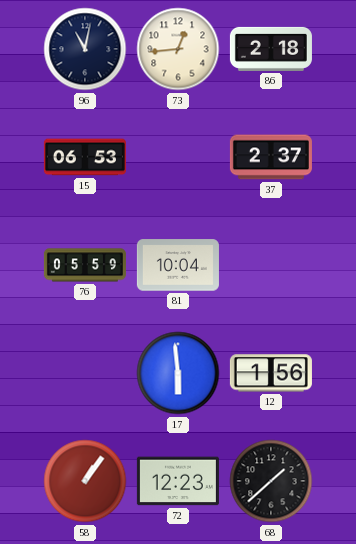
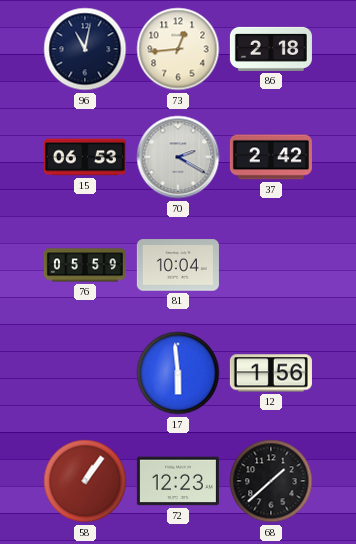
70: none -> 2:20
37: 2:37 -> 2:42
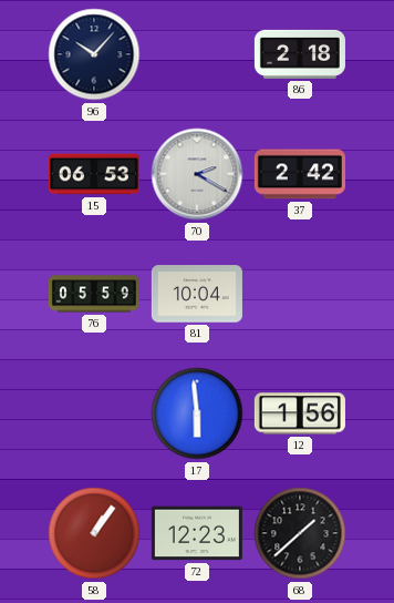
96: 11:02 -> 10:07
73: 12:44 -> none
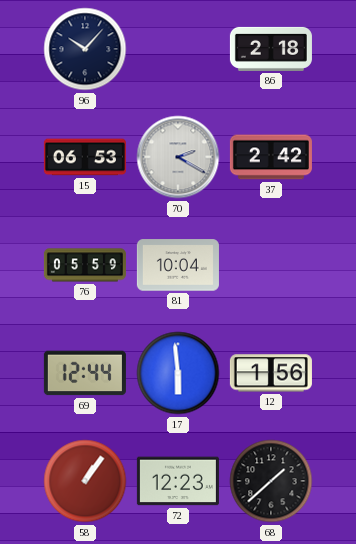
69: none -> 12:44
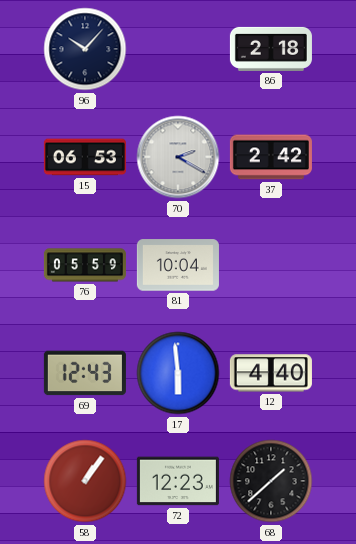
69: 12:44 -> 12:43
12: 1:56 -> 4:40
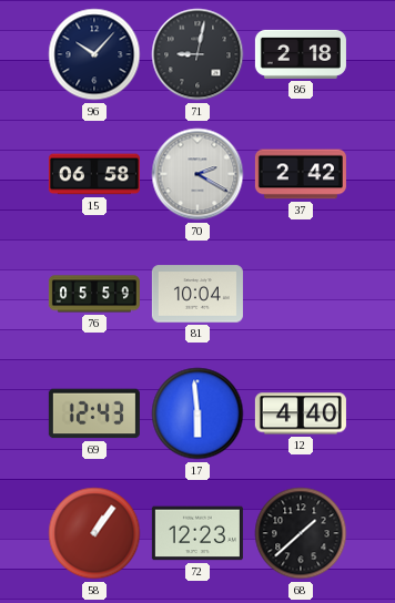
71: none -> 9:02
15: 06:53 -> 06:58
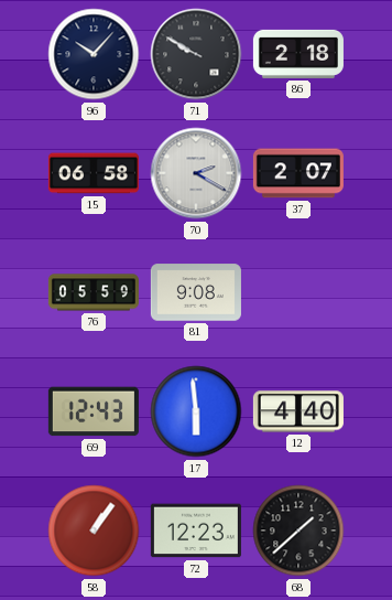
71: 9:02 -> 9:50
37: 2:42 -> 2:07
81: 10:04 -> 9:08
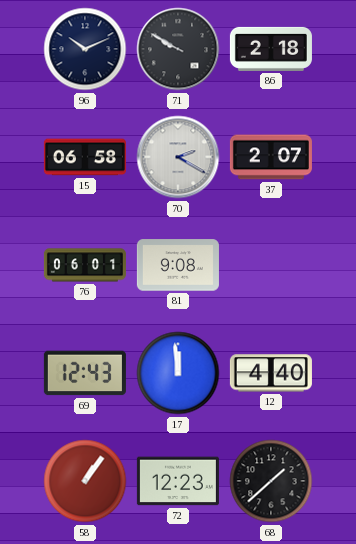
96: 10:07 -> 10:11
76: 05:59 -> 06:01
17: 5:59 -> 11:59
